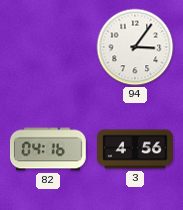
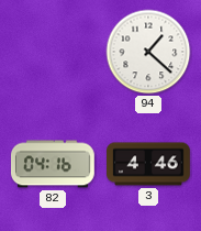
94: 3:06 -> 1:22
3: 4:56 -> 4:46
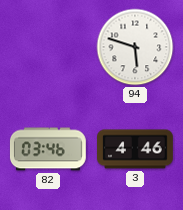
94: 1:22 -> 5:48
82: 04:16 -> 03:46
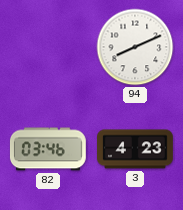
94: 5:48 -> 8:11
3: 4:46 -> 4:23
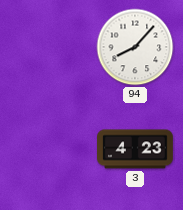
94: 8:11 -> 8:07
82: 03:46 -> none
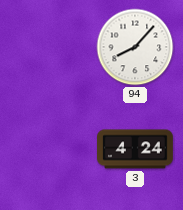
3: 4:23 -> 4:24
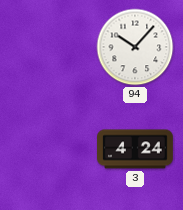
94: 8:07 -> 10:07
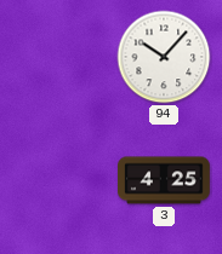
3: 4:24 -> 4:25
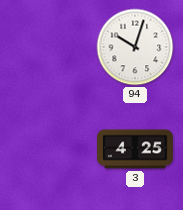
94: 10:07 -> 10:03
